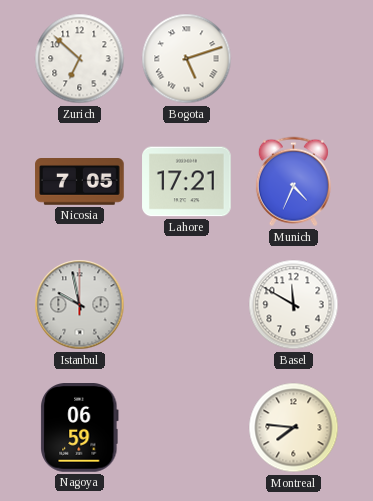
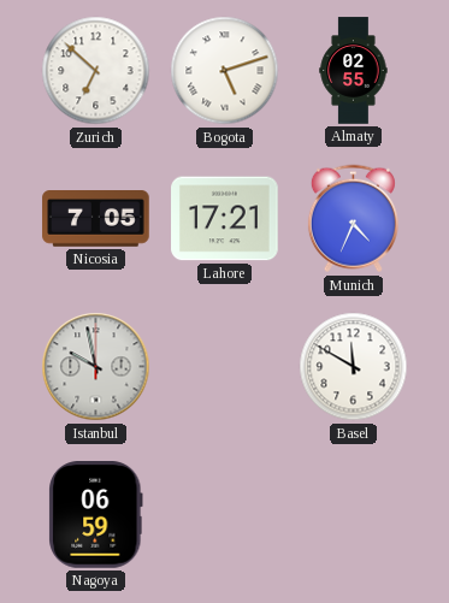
Almaty: none -> 02:55
Montreal: 7:46 -> none
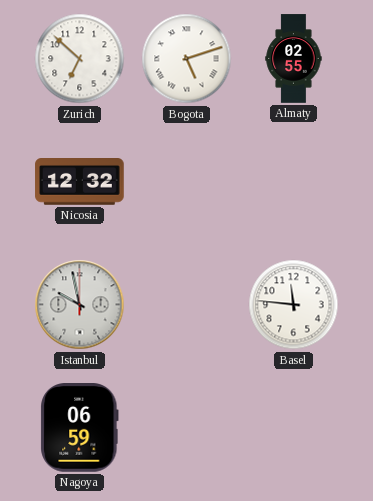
Nicosia: 7:05 -> 12:32
Lahore: 17:21 -> none
Munich: 4:34 -> none
Basel: 11:50 -> 11:46
